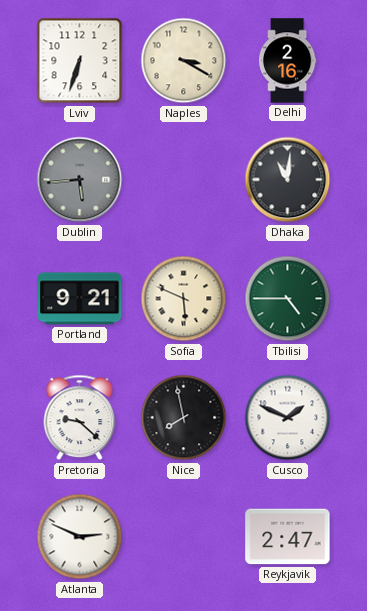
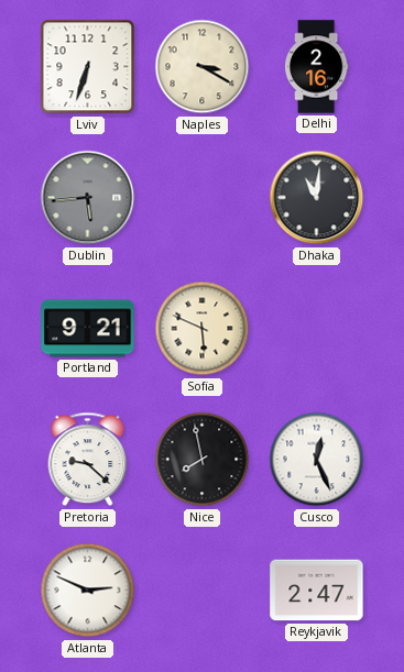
Tbilisi: 4:45 -> none
Cusco: 1:49 -> 12:26
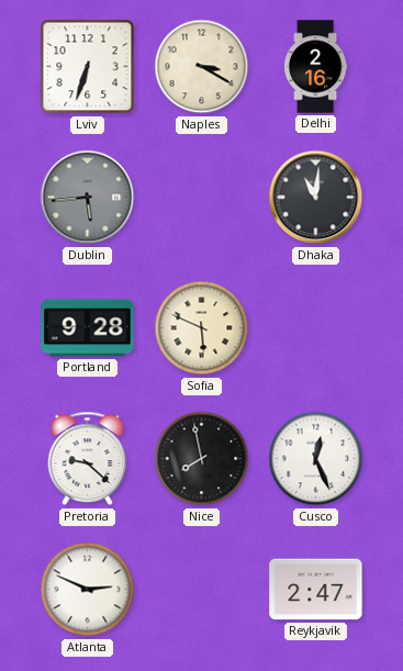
Portland: 9:21 -> 9:28
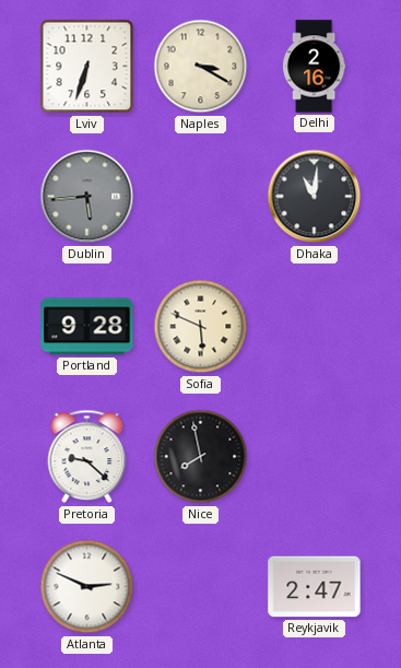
Cusco: 12:26 -> none
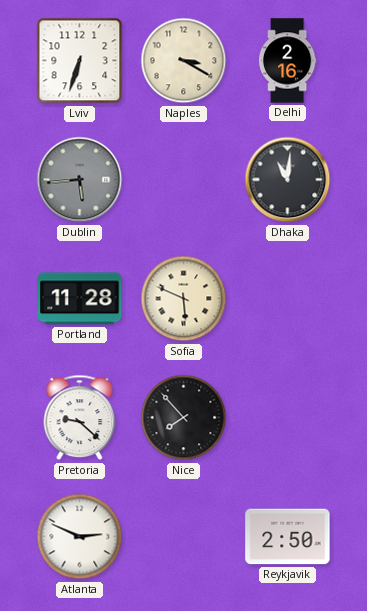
Portland: 9:28 -> 11:28
Nice: 7:58 -> 7:53
Reykjavik: 2:47 -> 2:50
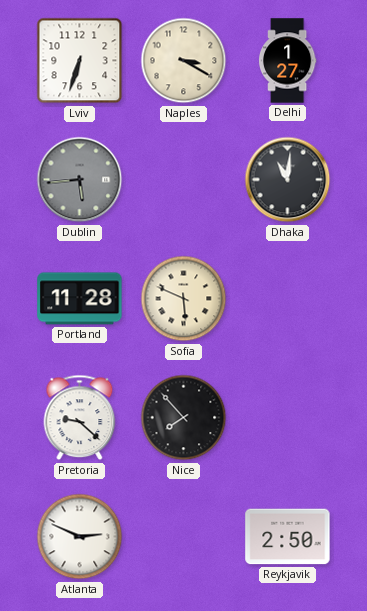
Delhi: 2:16 -> 1:27
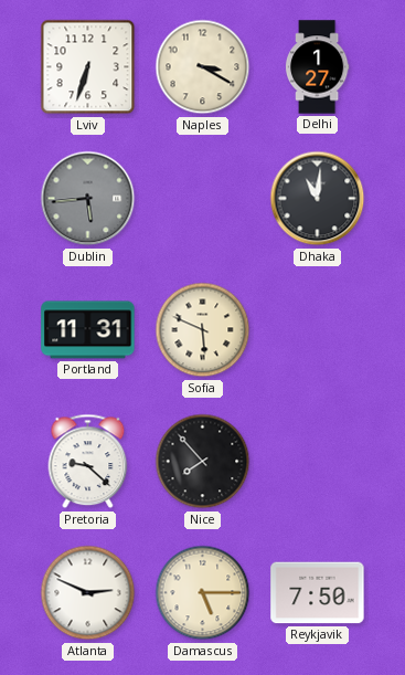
Portland: 11:28 -> 11:31
Damascus: none -> 5:15
Reykjavik: 2:50 -> 7:50
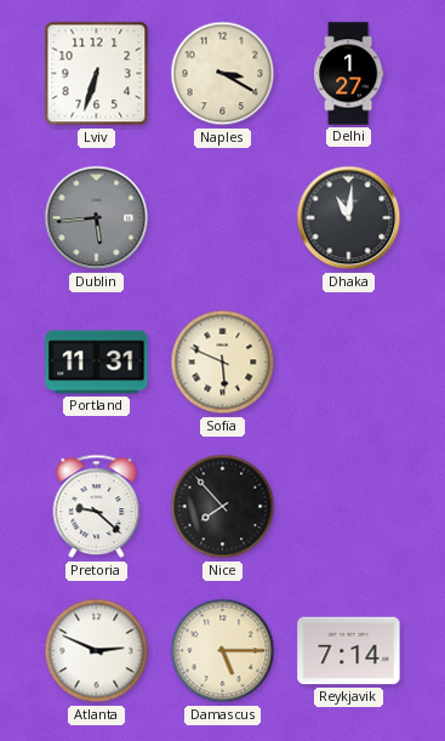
Reykjavik: 7:50 -> 7:14
